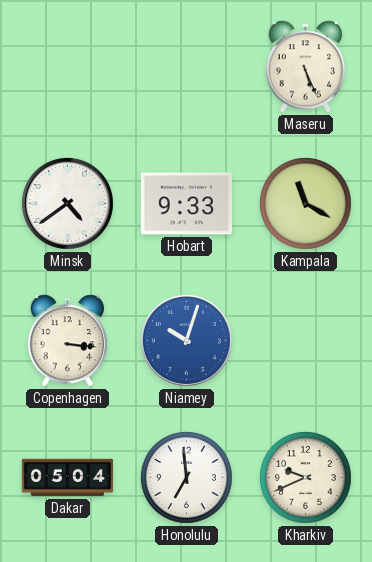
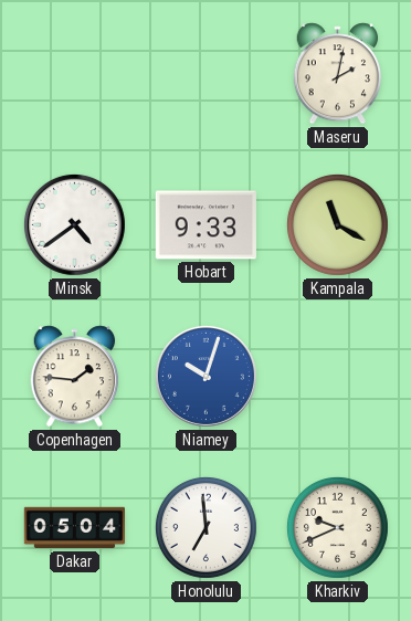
Maseru: 5:26 -> 2:02
Copenhagen: 3:16 -> 1:46
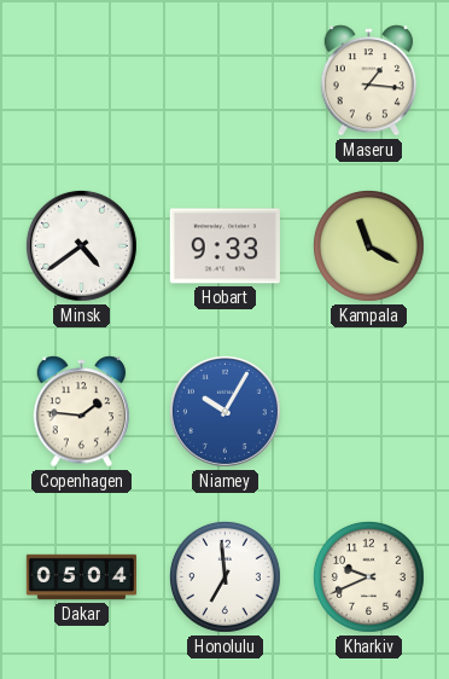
Maseru: 2:02 -> 1:16
Niamey: 10:03 -> 10:05
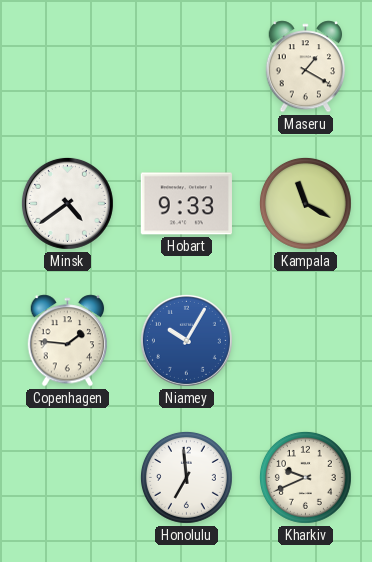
Maseru: 1:16 -> 1:20
Dakar: 05:04 -> none
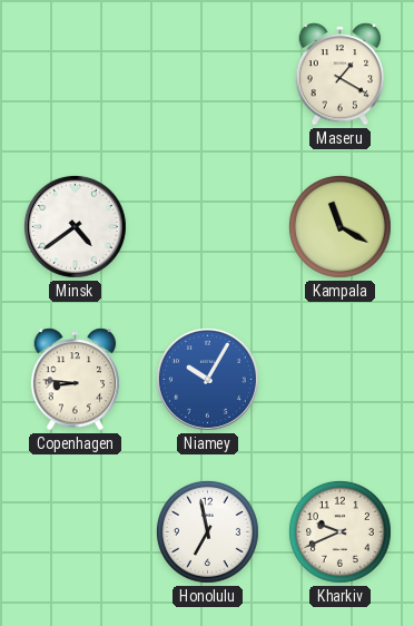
Hobart: 9:33 -> none
Copenhagen: 1:46 -> 8:46
Honolulu: 6:59 -> 6:58
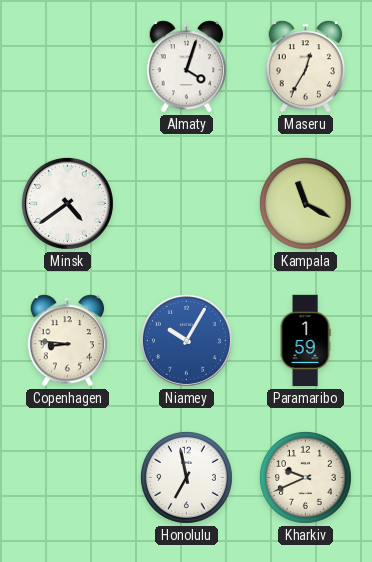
Almaty: none -> 4:03
Maseru: 1:20 -> 12:35
Paramaribo: none -> 1:59
